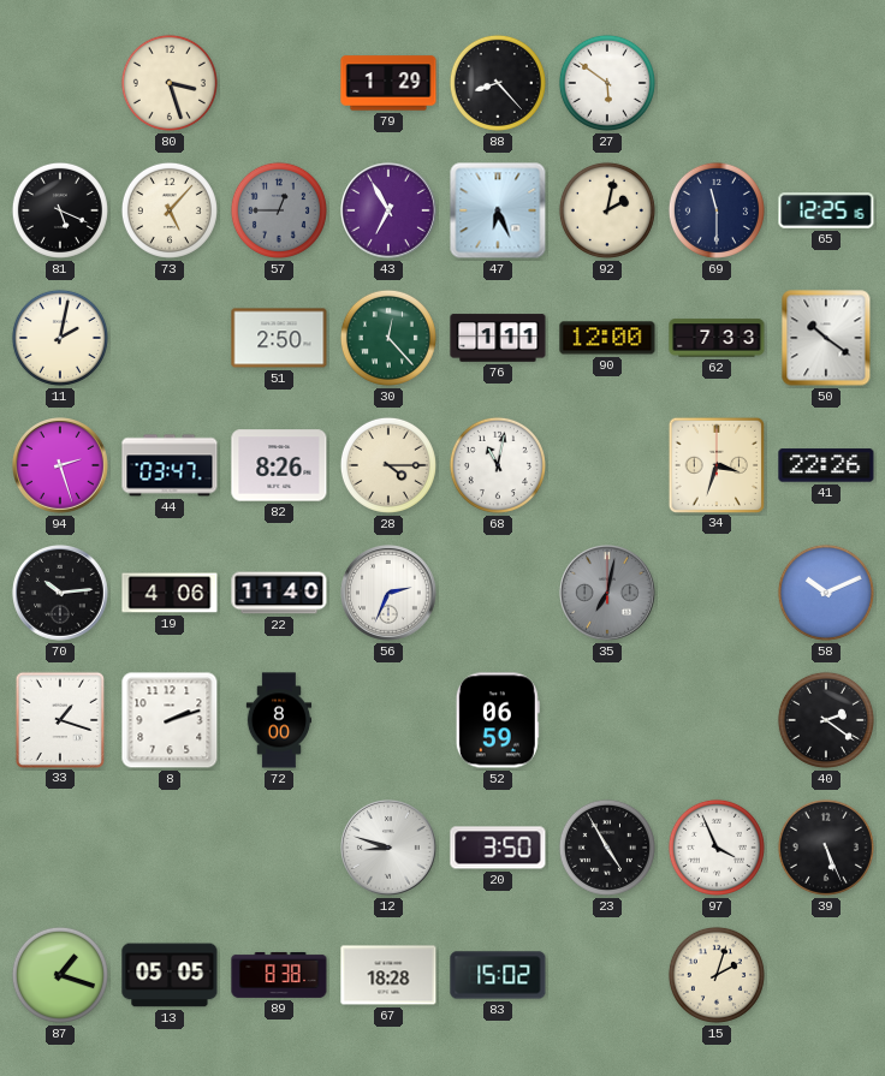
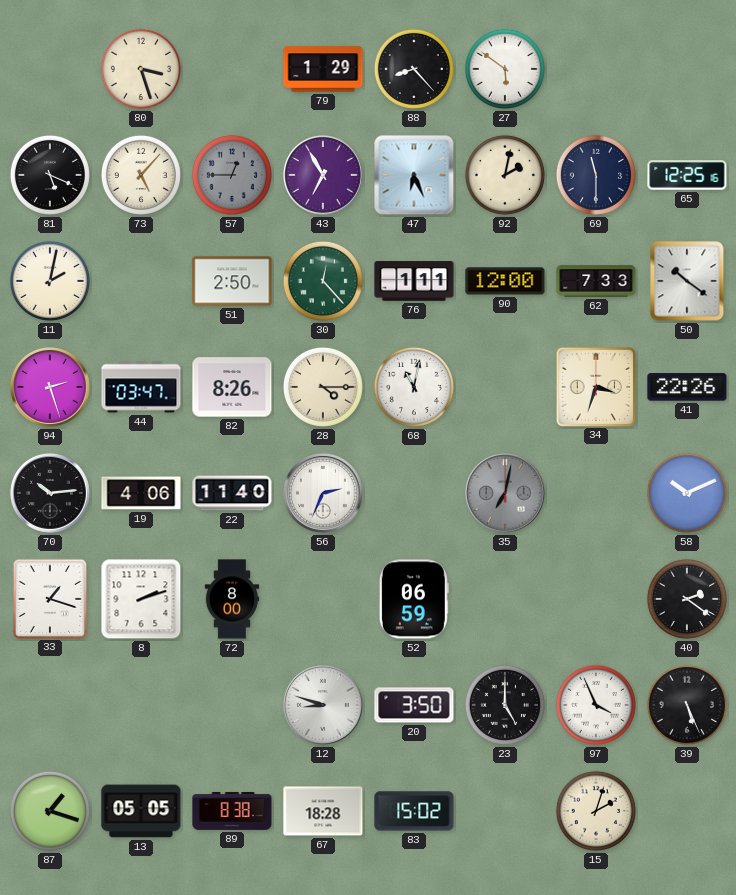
23: 4:55 -> 5:00
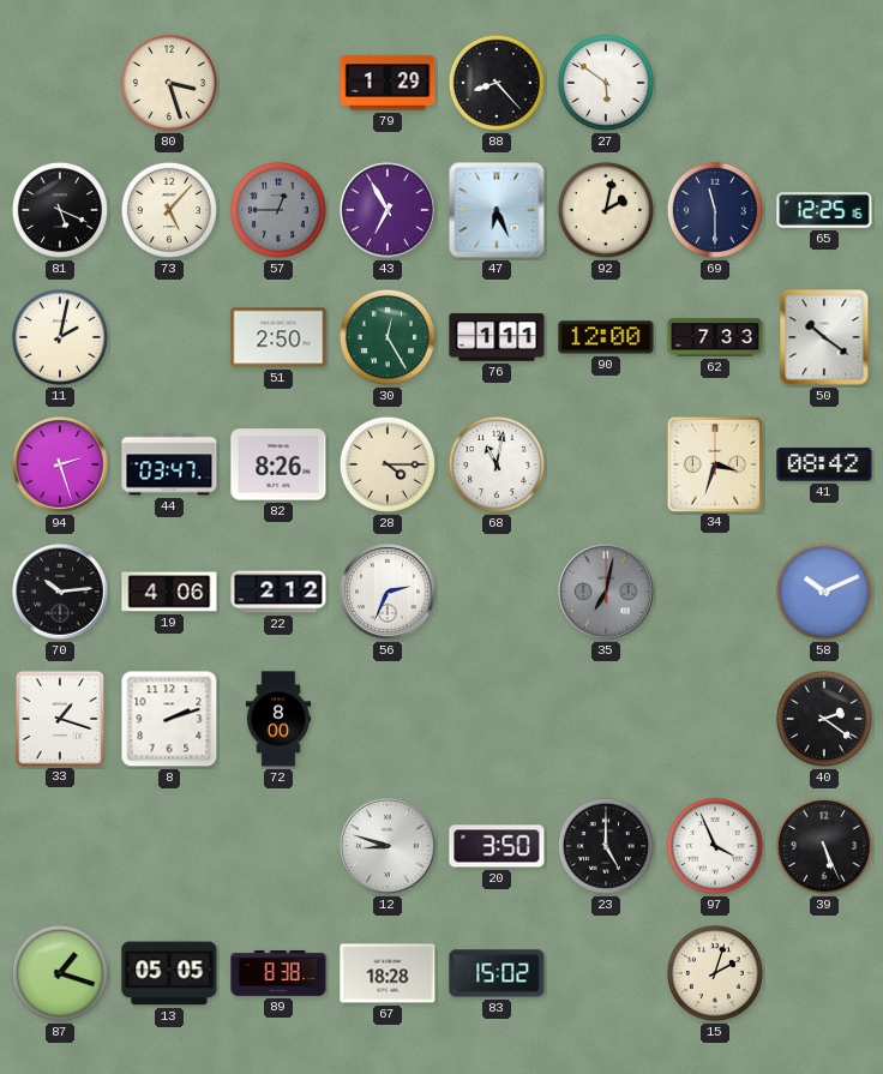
30: 12:23 -> 12:25
41: 22:26 -> 08:42
22: 11:40 -> 2:12
52: 06:59 -> none
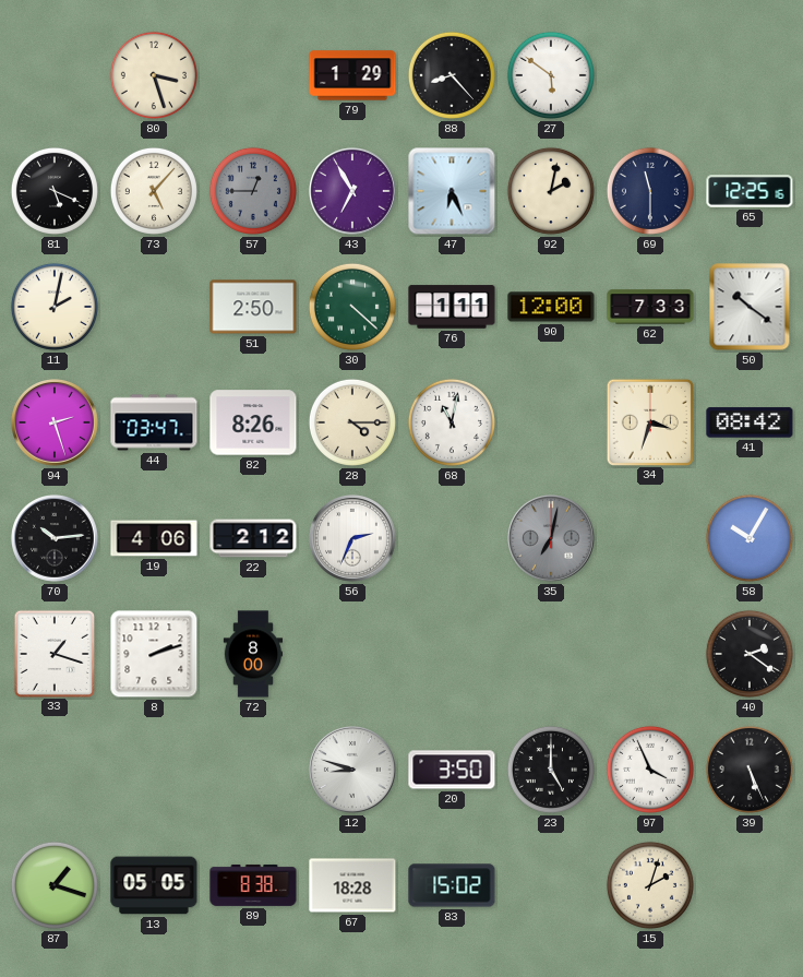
30: 12:25 -> 4:22
58: 10:11 -> 10:05
